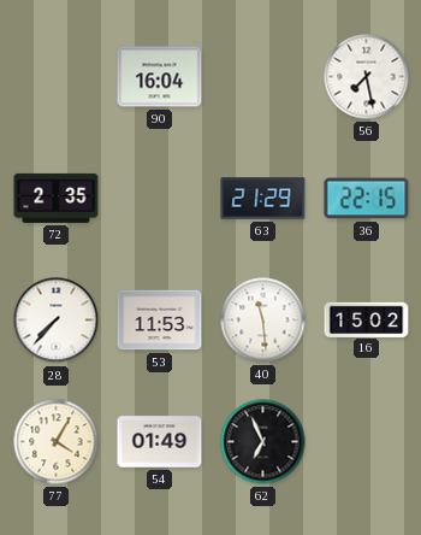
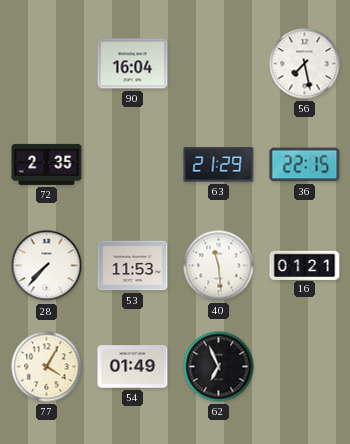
16: 15:02 -> 01:21
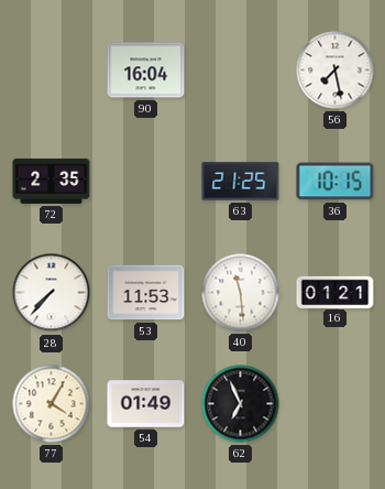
63: 21:29 -> 21:25
36: 22:15 -> 10:15
